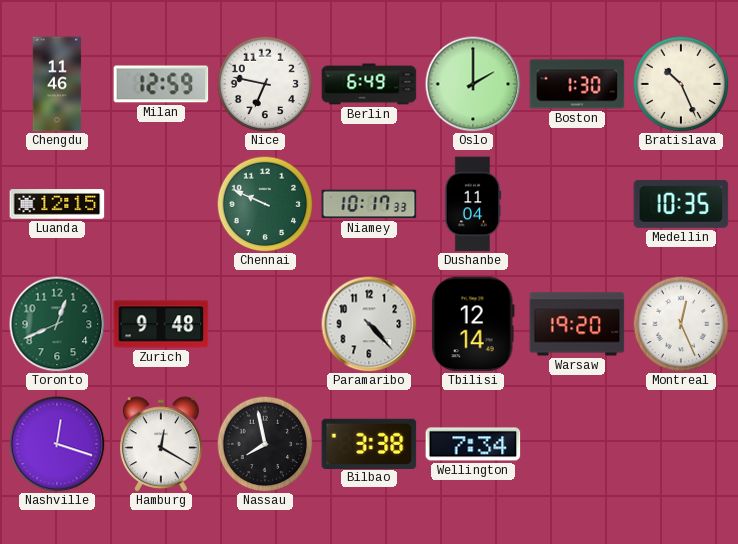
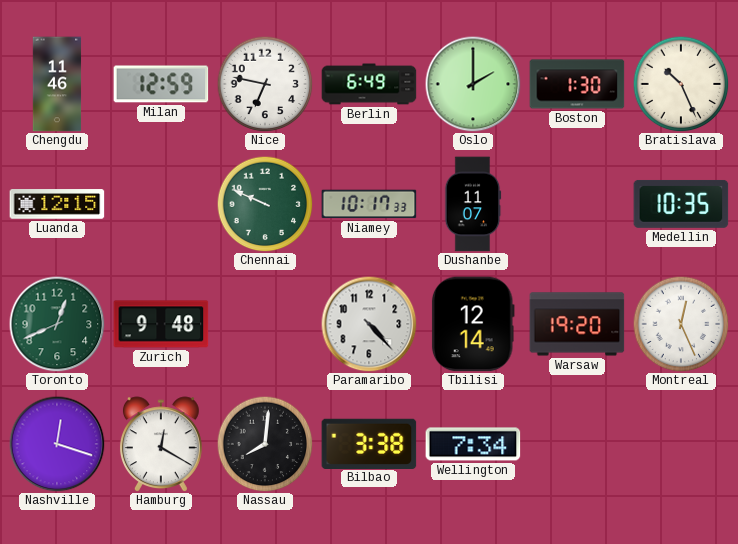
Dushanbe: 11:04 -> 11:07
Nassau: 7:58 -> 8:01
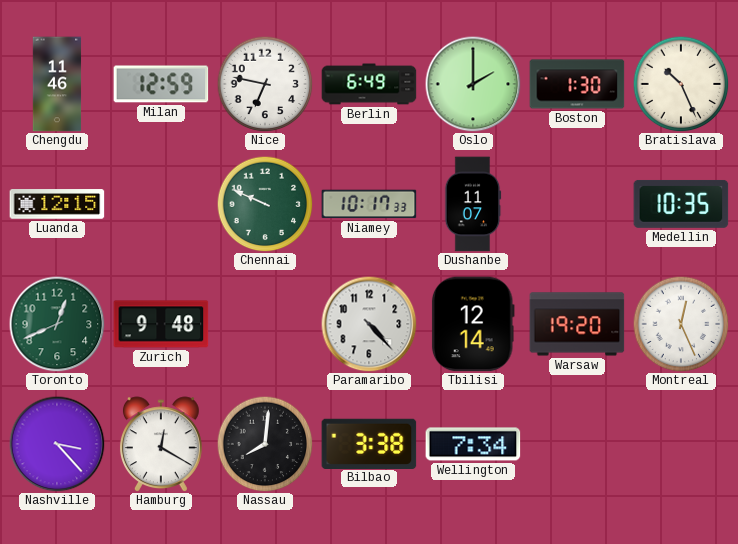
Nashville: 12:18 -> 3:23
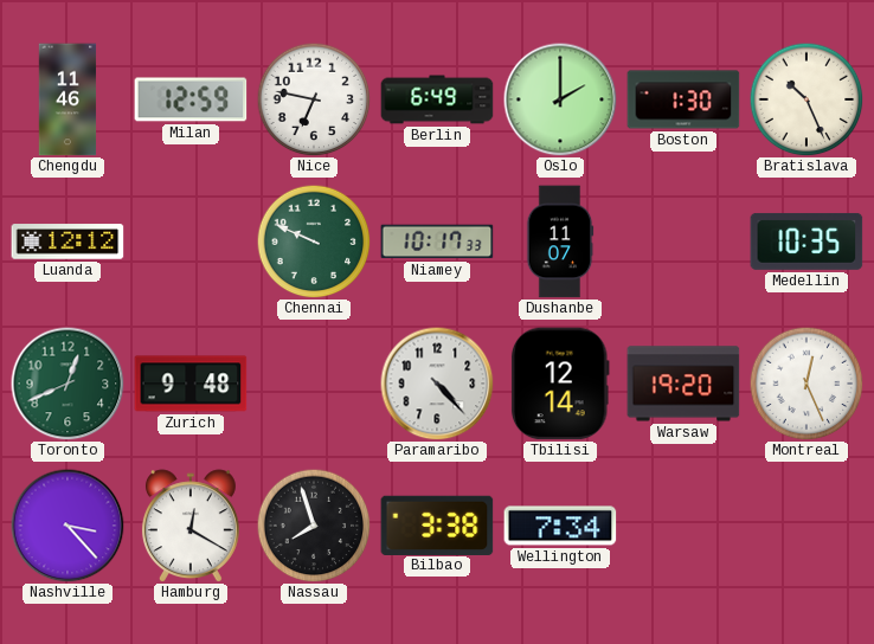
Luanda: 12:15 -> 12:12
Nassau: 8:01 -> 7:57
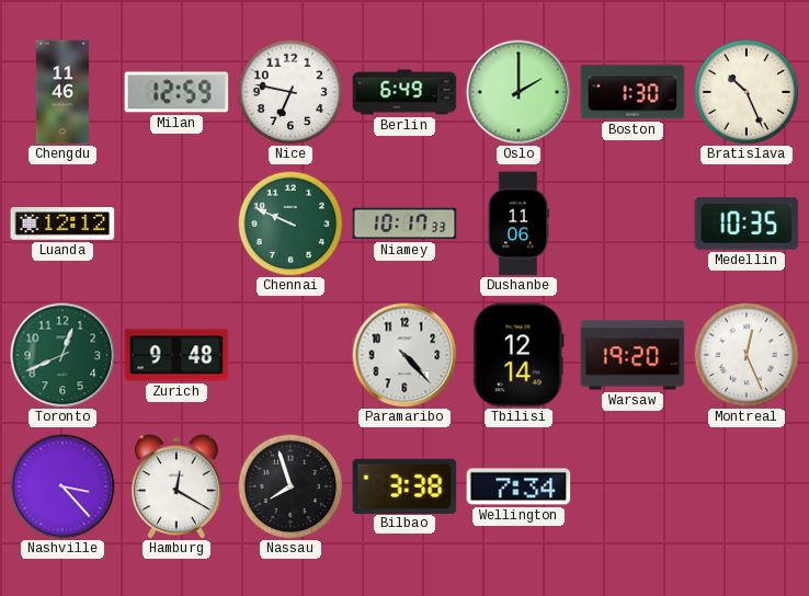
Dushanbe: 11:07 -> 11:06
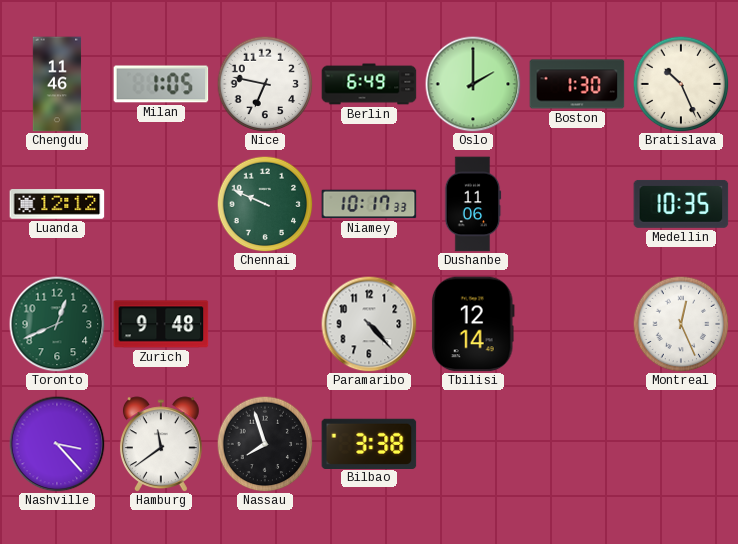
Milan: 12:59 -> 1:05
Warsaw: 19:20 -> none
Hamburg: 12:20 -> 11:39
Wellington: 7:34 -> none
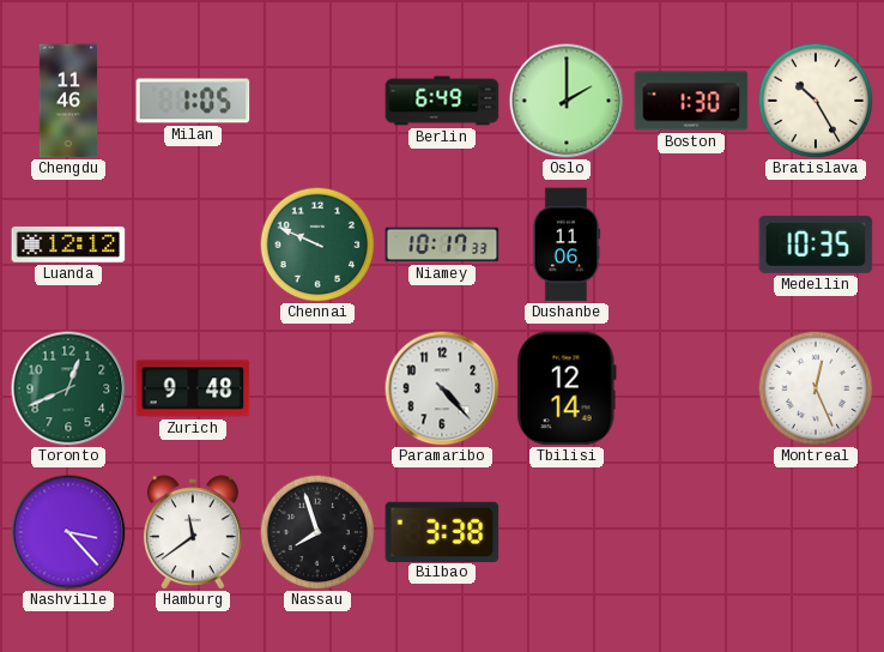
Nice: 6:47 -> none
Bratislava: 10:26 -> 10:25
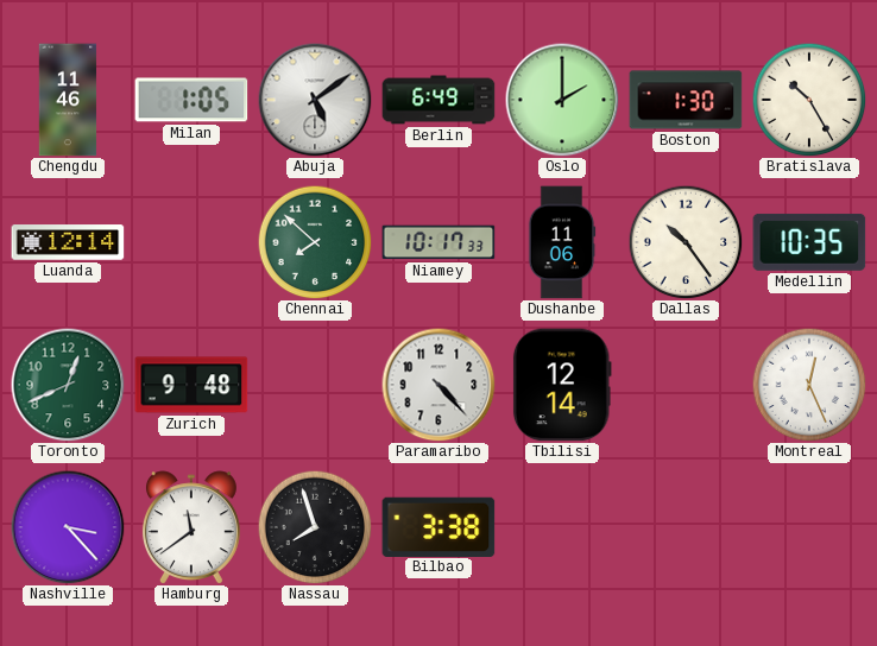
Abuja: none -> 5:09
Luanda: 12:12 -> 12:14
Chennai: 9:49 -> 7:52
Dallas: none -> 10:24
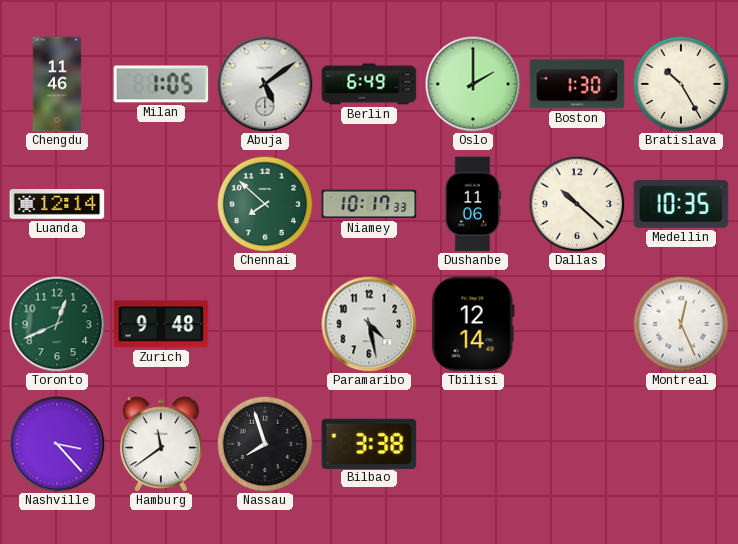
Dallas: 10:24 -> 10:22
Paramaribo: 4:23 -> 4:28
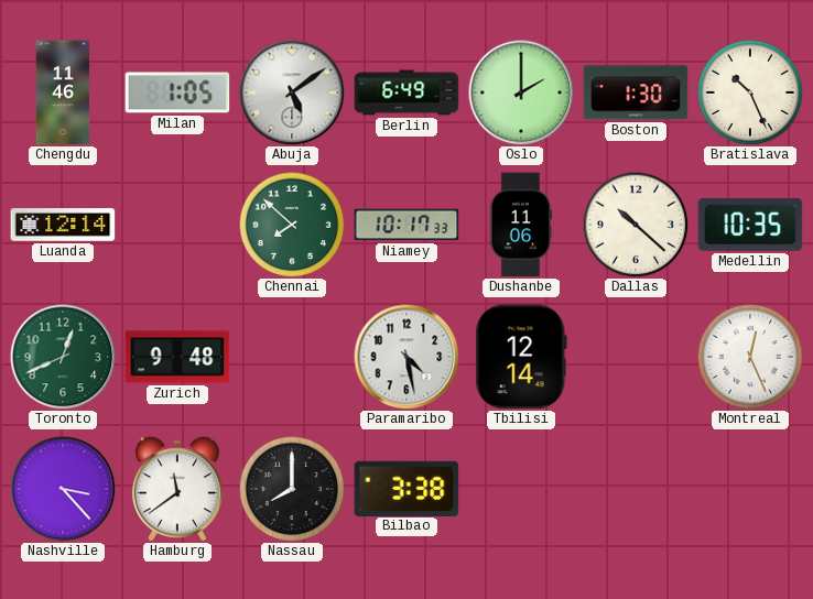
Bratislava: 10:25 -> 10:26
Nassau: 7:57 -> 8:00
